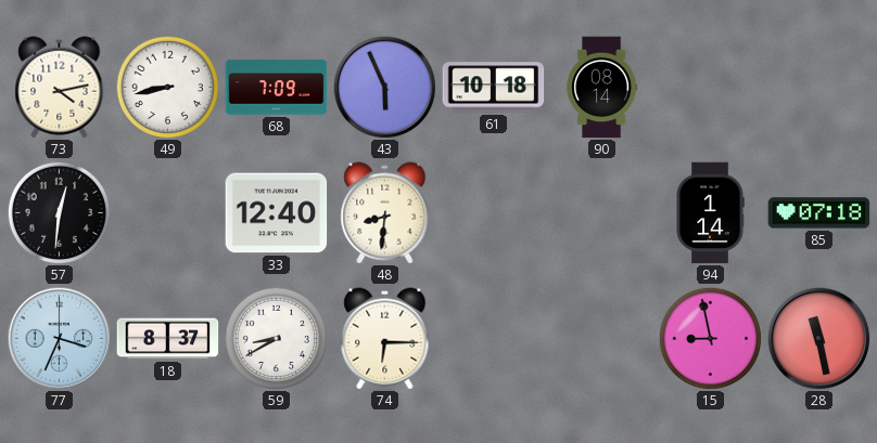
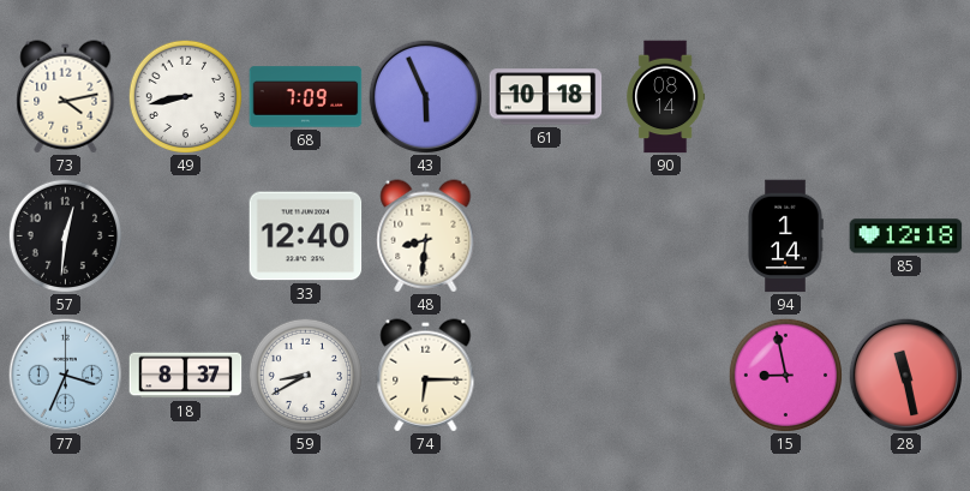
85: 07:18 -> 12:18
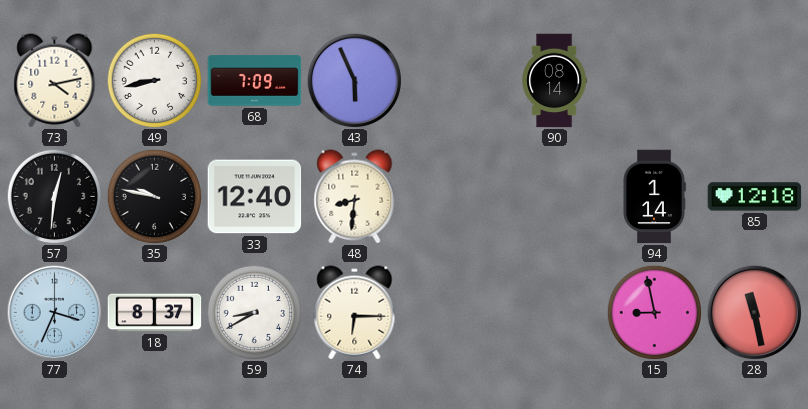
61: 10:18 -> none
35: none -> 9:47
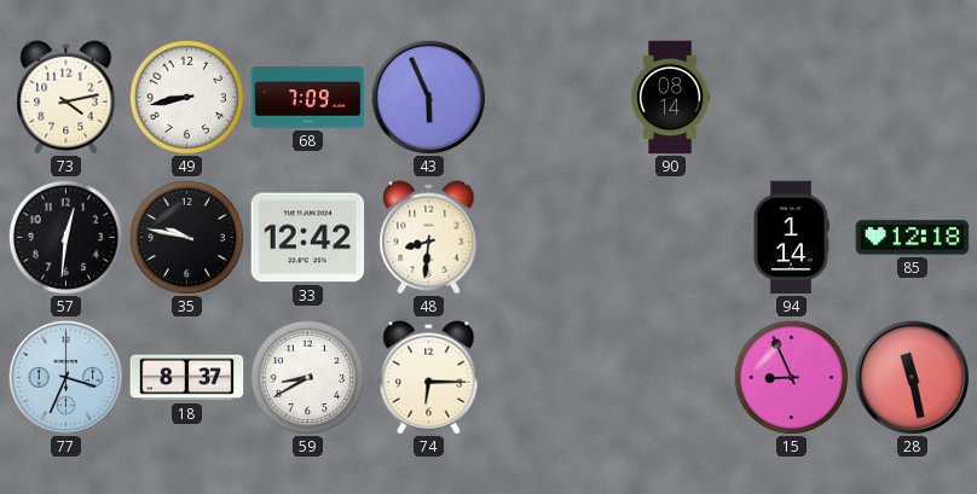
33: 12:40 -> 12:42
15: 8:58 -> 8:56
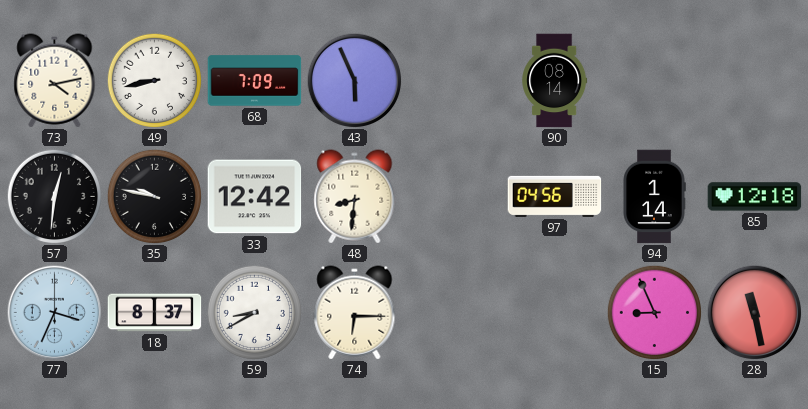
97: none -> 04:56
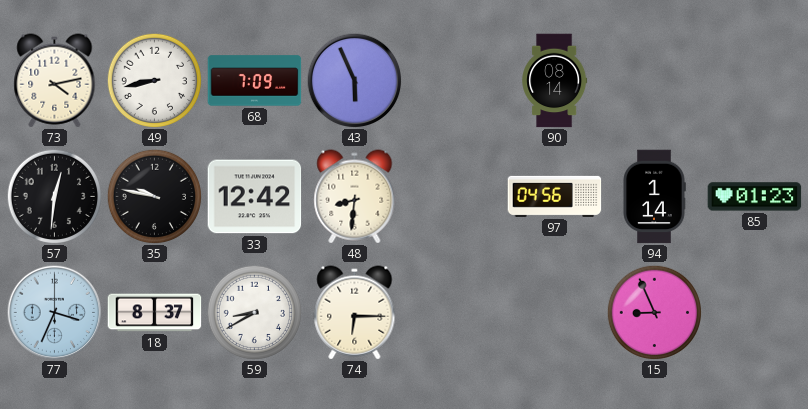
85: 12:18 -> 01:23
28: 11:28 -> none
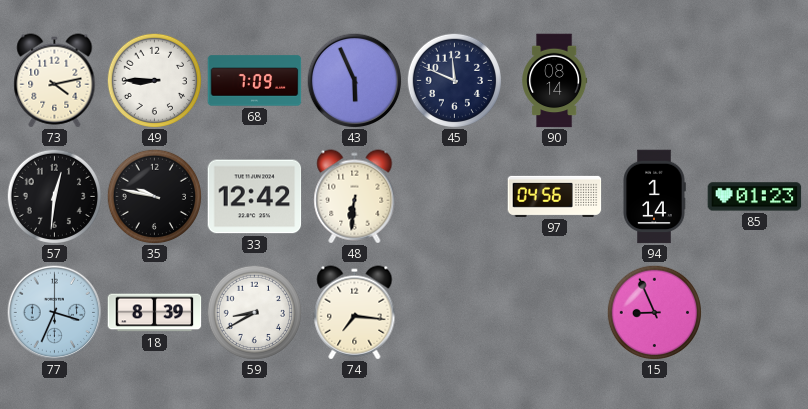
49: 8:43 -> 8:45
45: none -> 11:49
48: 8:31 -> 6:31
18: 8:37 -> 8:39
74: 6:15 -> 7:16
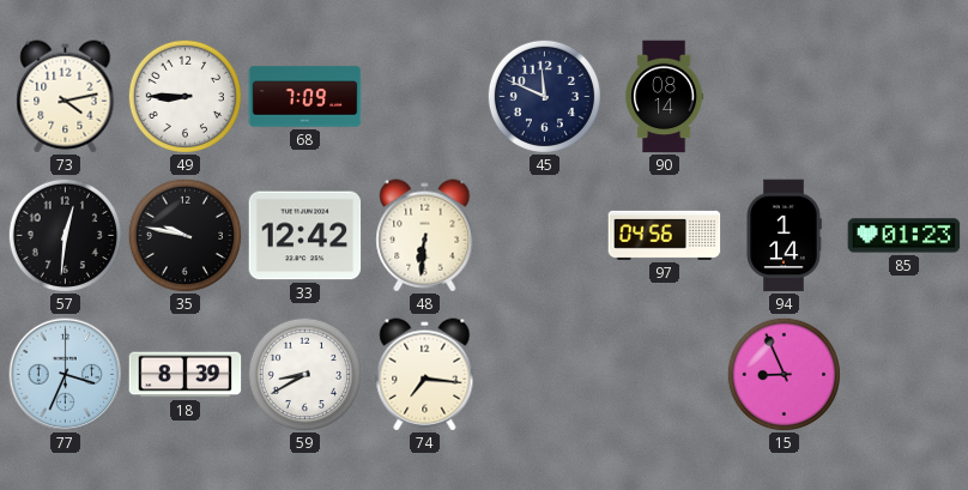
43: 5:56 -> none
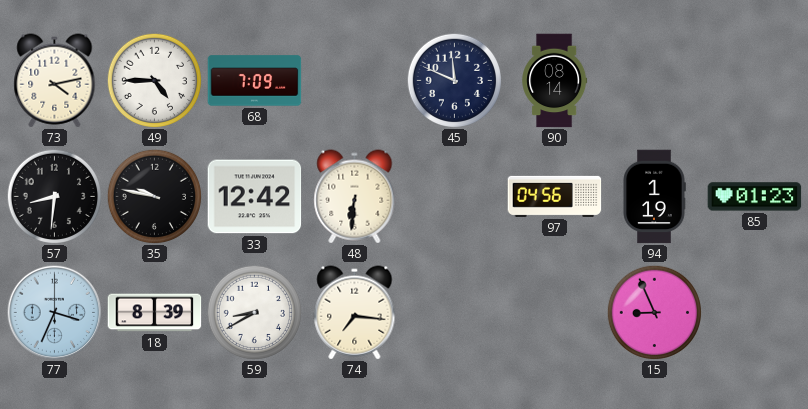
49: 8:45 -> 4:45
57: 12:31 -> 8:31
94: 1:14 -> 1:19
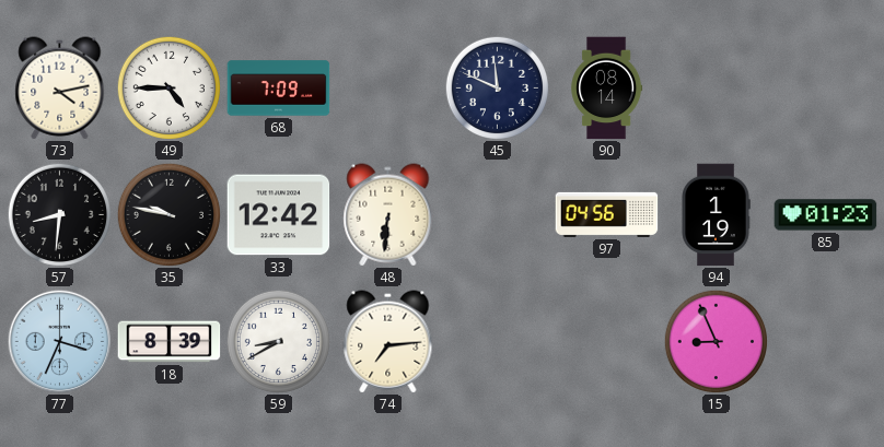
74: 7:16 -> 7:14
